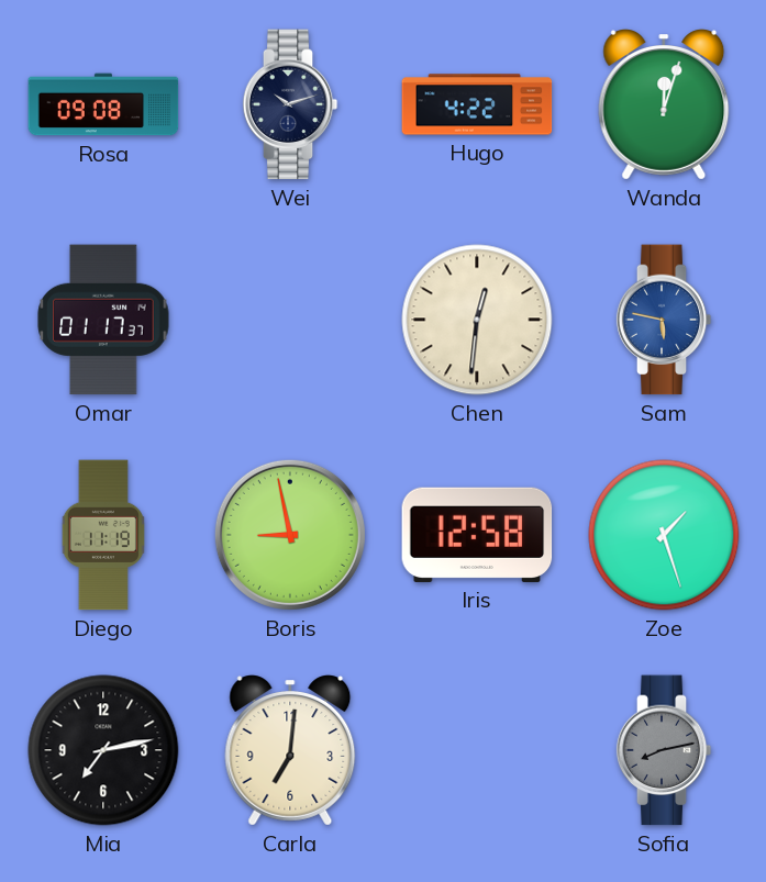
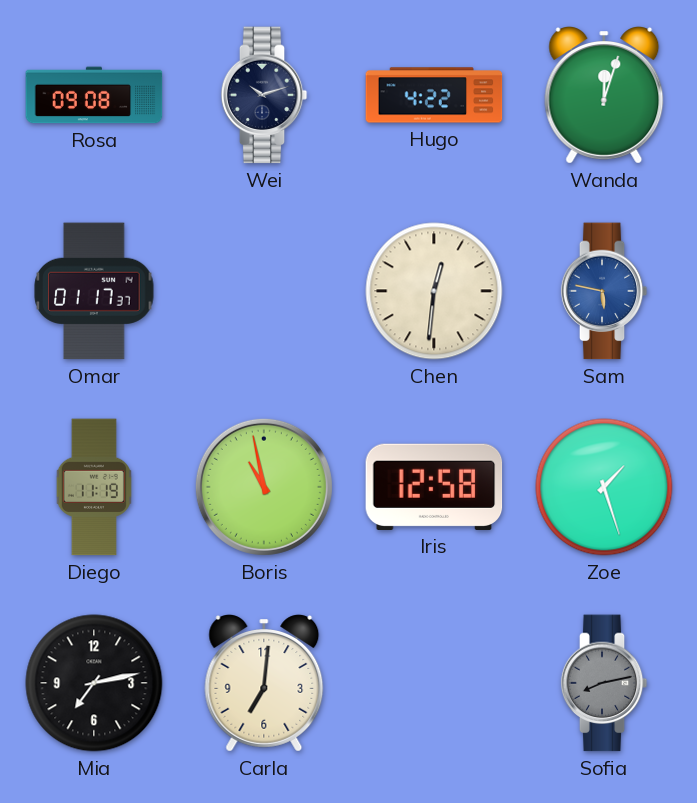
Boris: 8:58 -> 10:58
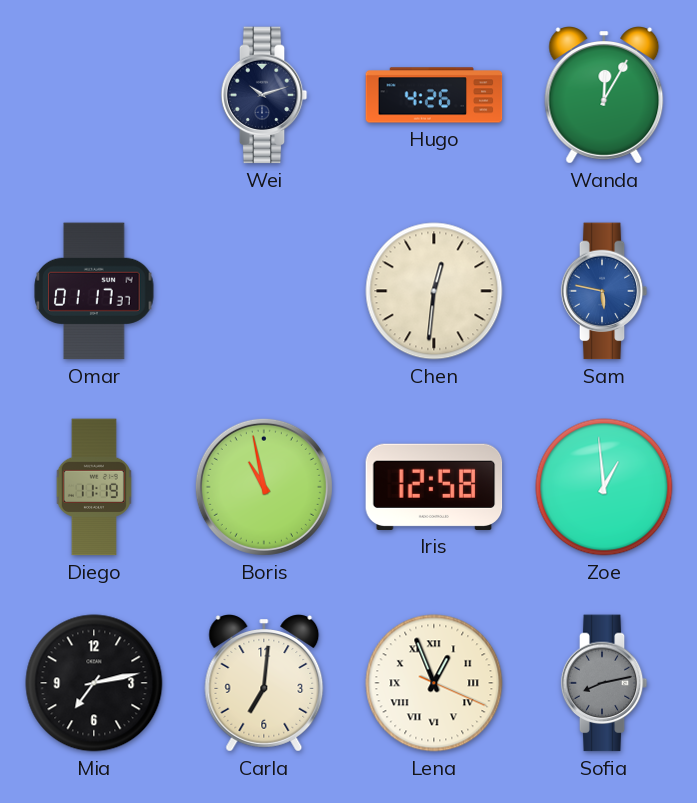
Rosa: 09:08 -> none
Hugo: 4:22 -> 4:26
Wanda: 12:03 -> 12:05
Zoe: 1:27 -> 12:59
Lena: none -> 12:56
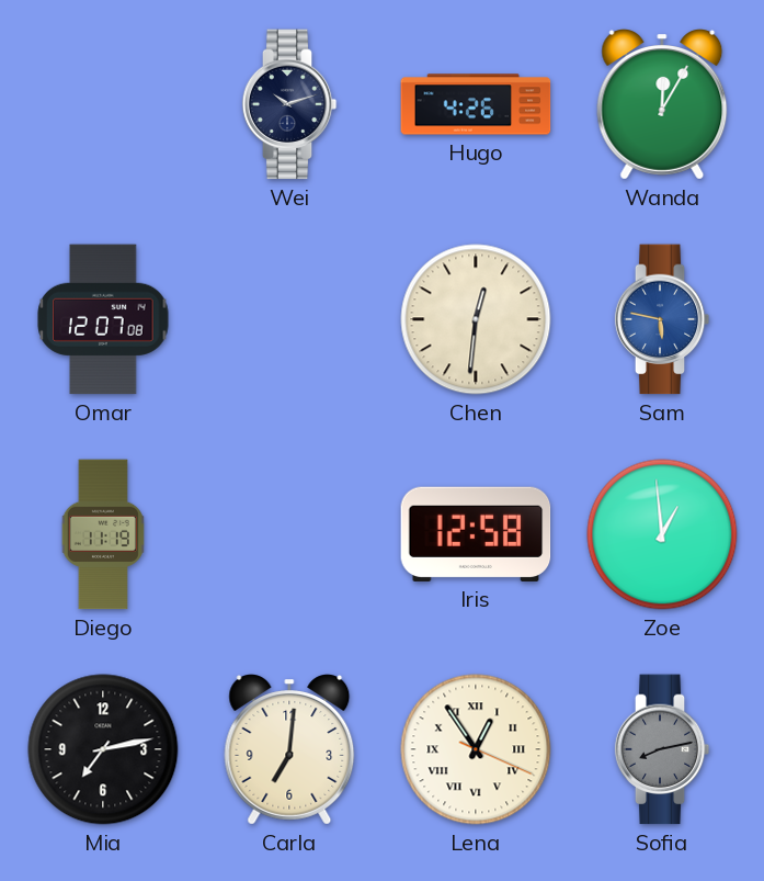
Omar: 01:17 -> 12:07
Boris: 10:58 -> none
Lena: 12:56 -> 12:54
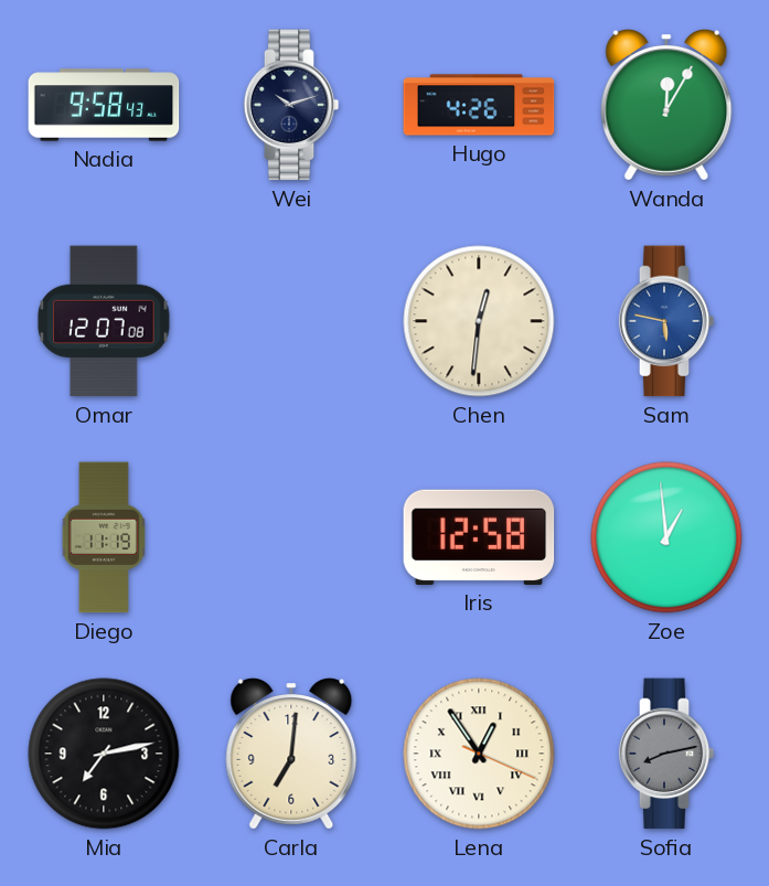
Nadia: none -> 9:58
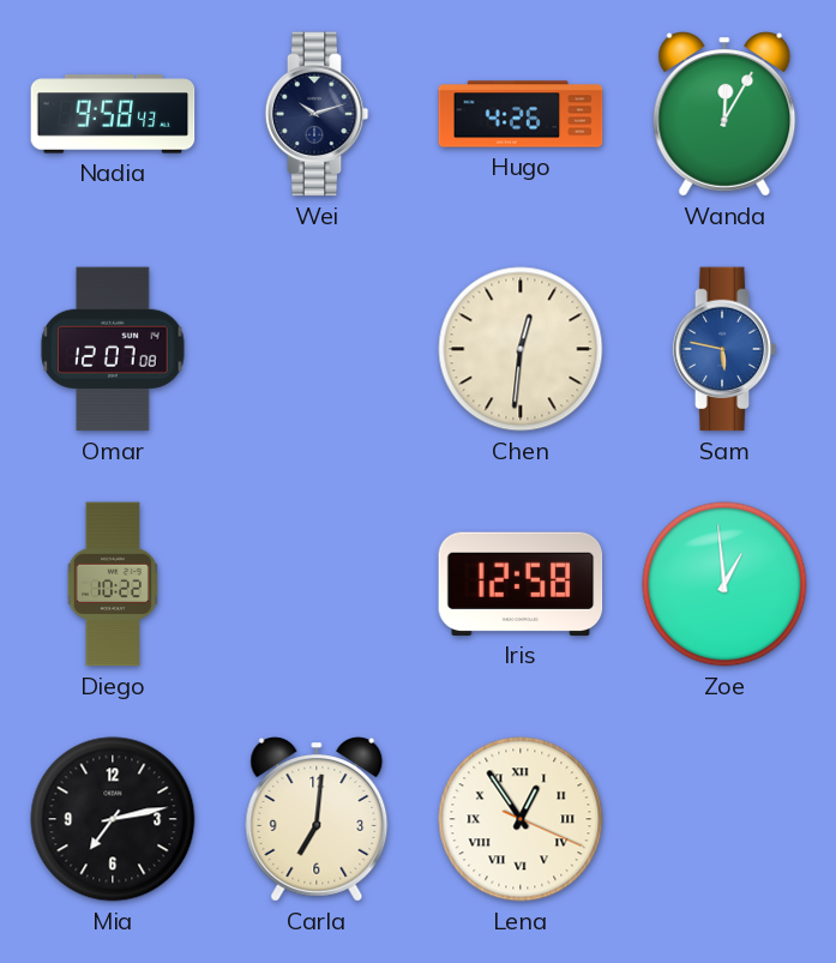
Diego: 11:19 -> 10:22
Sofia: 8:13 -> none
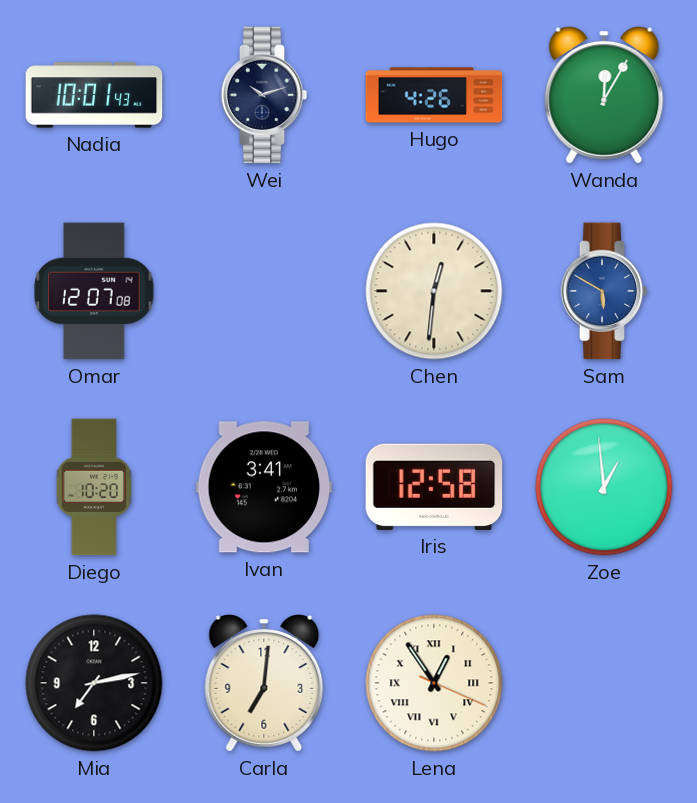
Nadia: 9:58 -> 10:01
Sam: 5:47 -> 5:50
Diego: 10:22 -> 10:20
Ivan: none -> 3:41
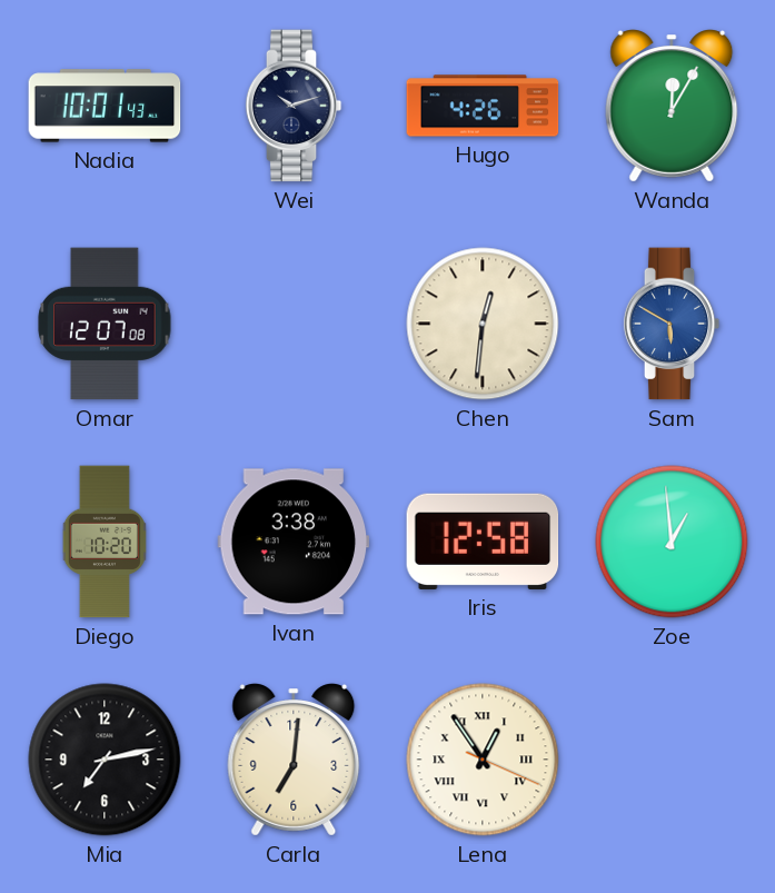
Ivan: 3:41 -> 3:38
